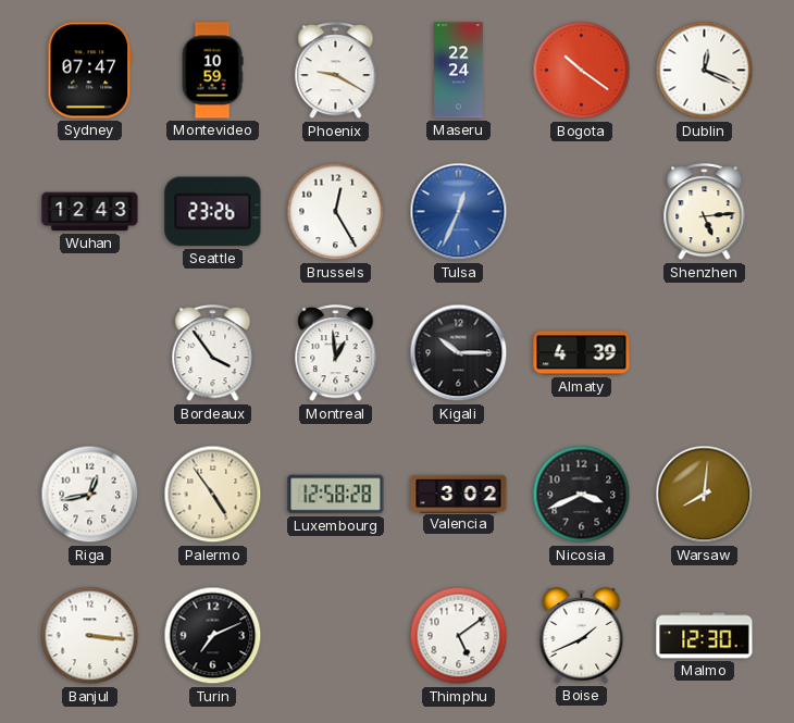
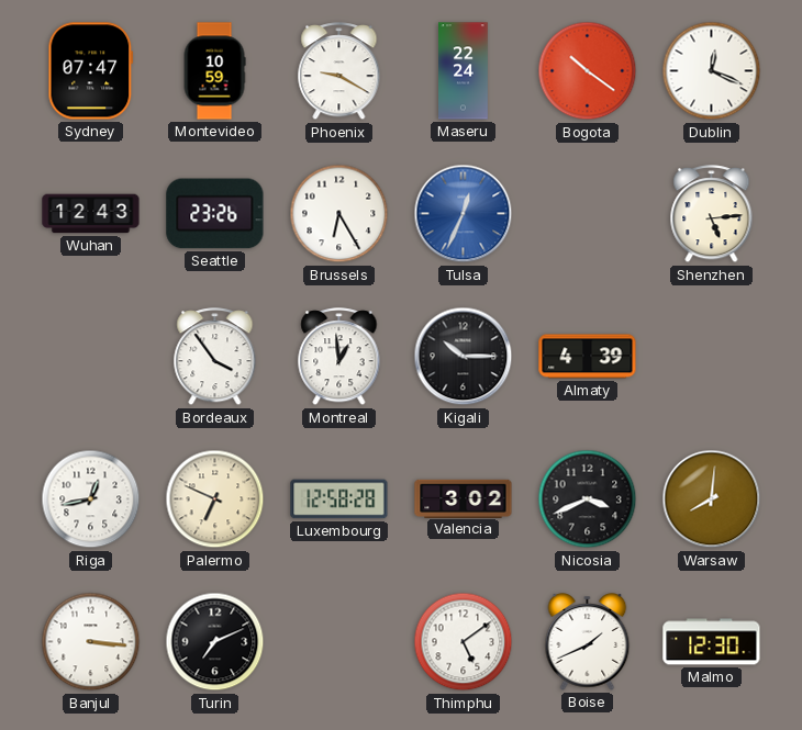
Brussels: 12:25 -> 6:25
Palermo: 4:54 -> 6:49
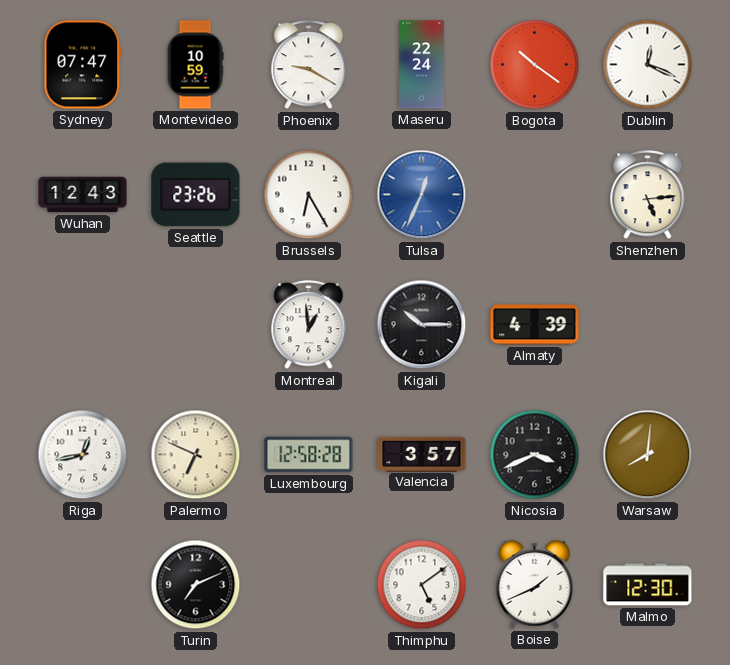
Bordeaux: 3:54 -> none
Valencia: 3:02 -> 3:57
Banjul: 3:16 -> none
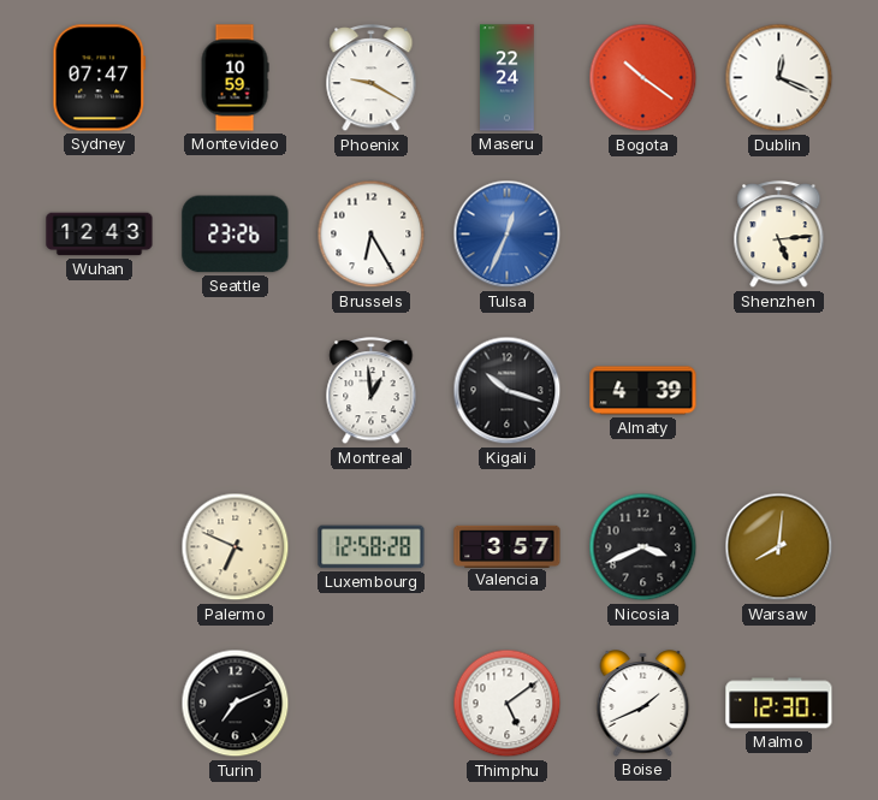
Kigali: 10:15 -> 10:18
Riga: 12:43 -> none
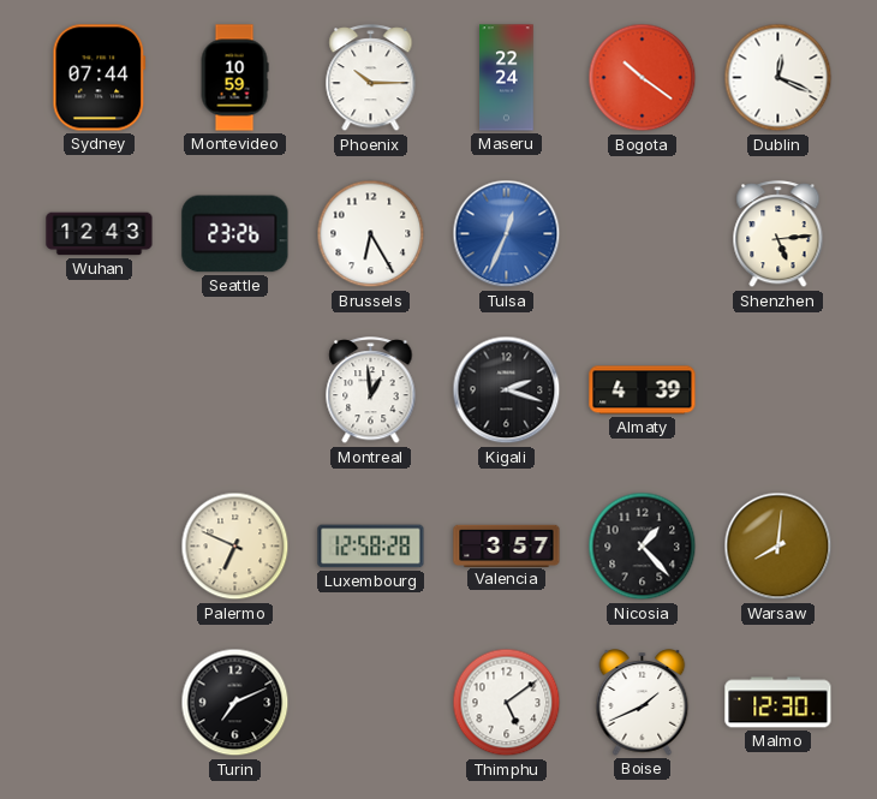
Sydney: 07:47 -> 07:44
Phoenix: 9:20 -> 10:15
Kigali: 10:18 -> 2:18
Nicosia: 3:41 -> 1:23
